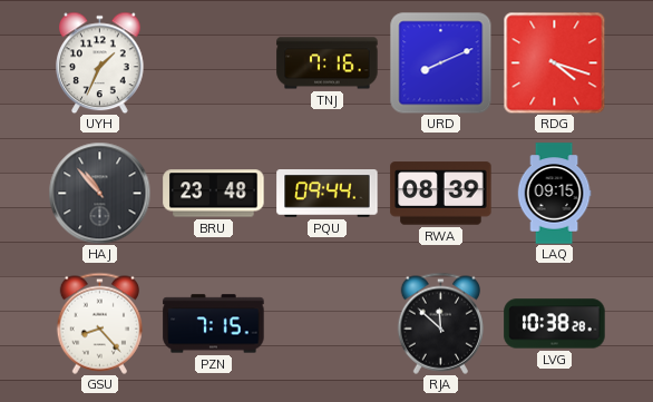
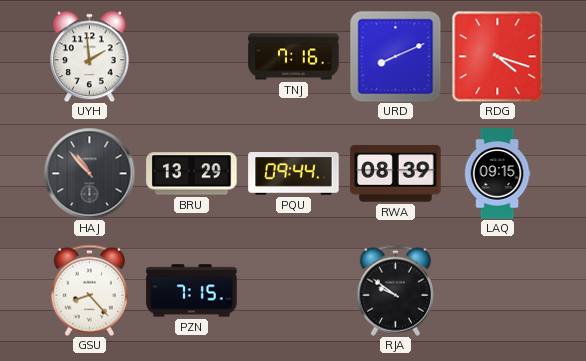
UYH: 1:34 -> 1:59
BRU: 23:48 -> 13:29
RJA: 11:52 -> 9:51
LVG: 10:38 -> none
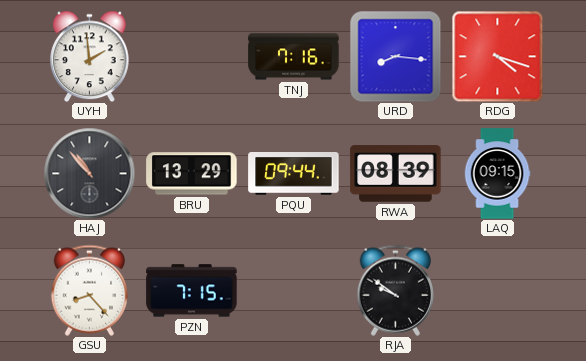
URD: 8:11 -> 8:16
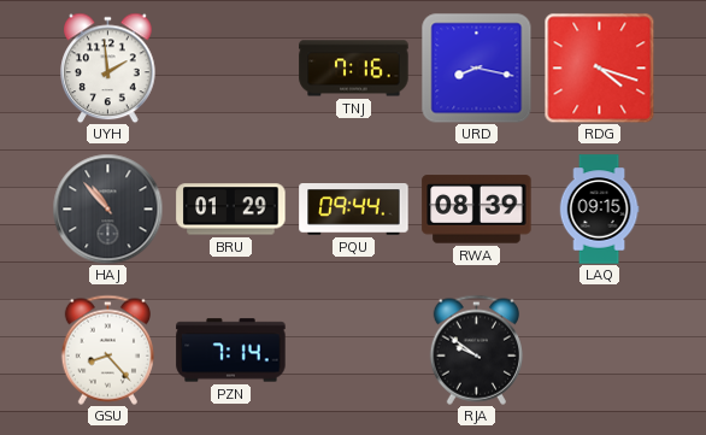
URD: 8:16 -> 8:17
BRU: 13:29 -> 01:29
PZN: 7:15 -> 7:14
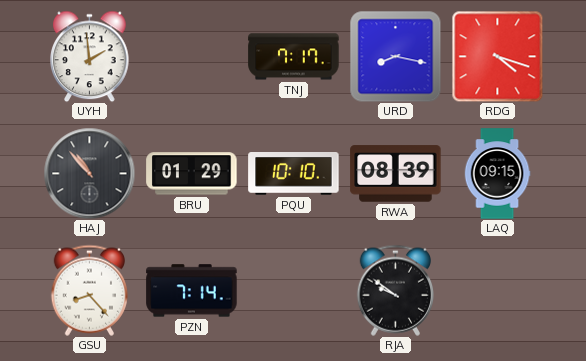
TNJ: 7:16 -> 7:17
PQU: 09:44 -> 10:10
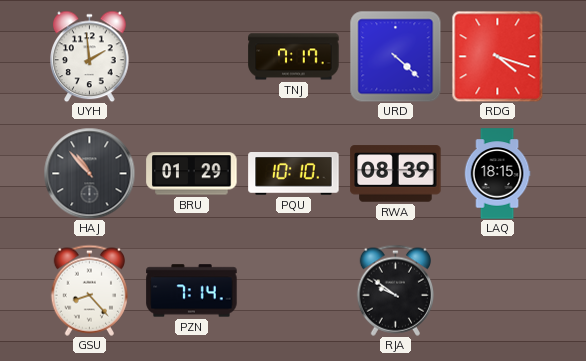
URD: 8:17 -> 4:22
LAQ: 09:15 -> 18:15
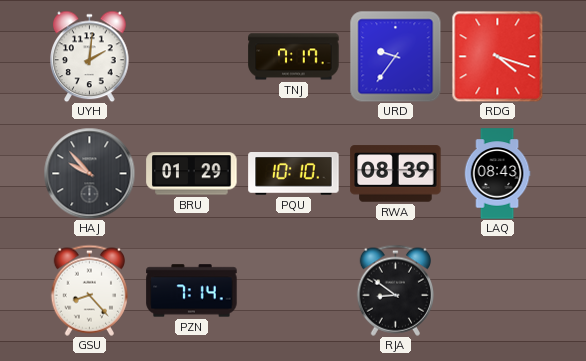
UYH: 1:59 -> 2:01
URD: 4:22 -> 9:36
HAJ: 10:53 -> 9:53
LAQ: 18:15 -> 08:43
RJA: 9:51 -> 8:51
